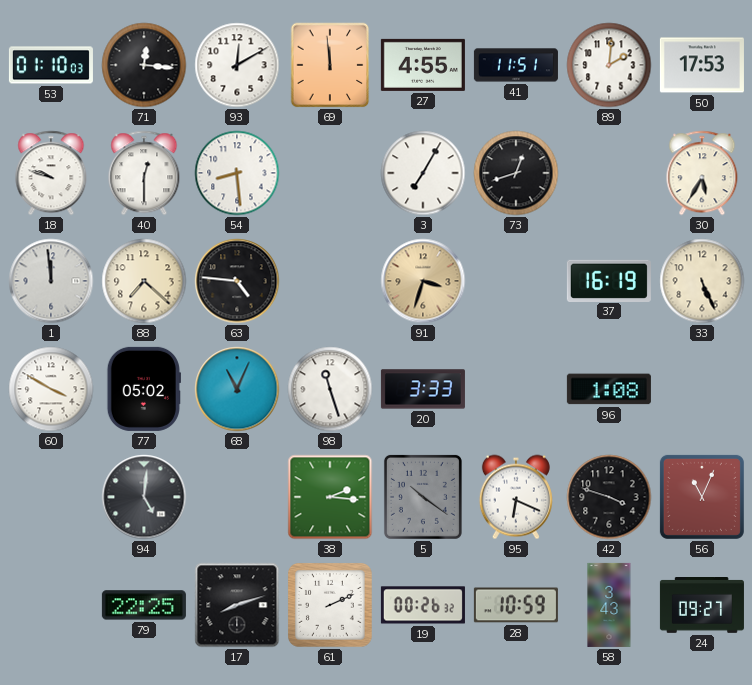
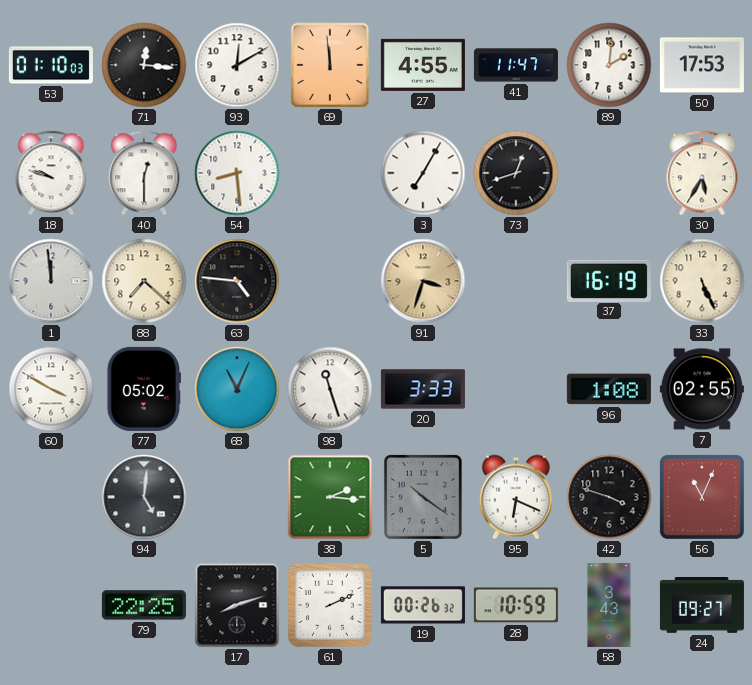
41: 11:51 -> 11:47
7: none -> 02:55
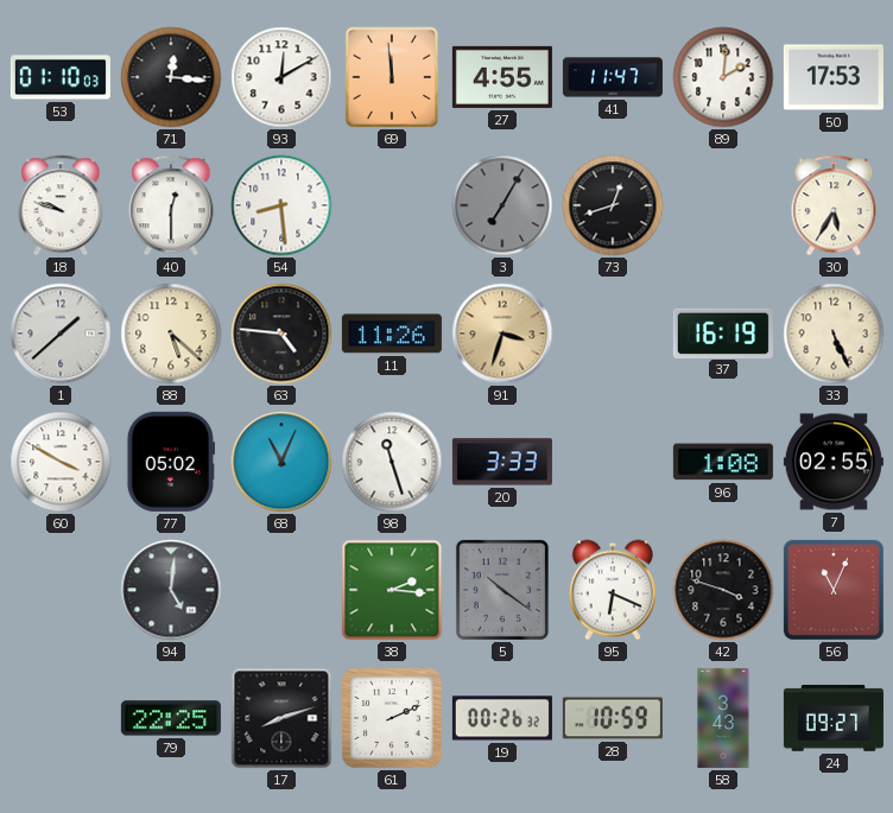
3 dial: white -> grey
1: 11:59 -> 1:38
88: 7:22 -> 5:22
11: none -> 11:26
